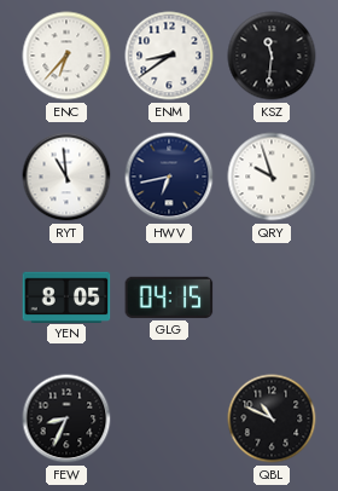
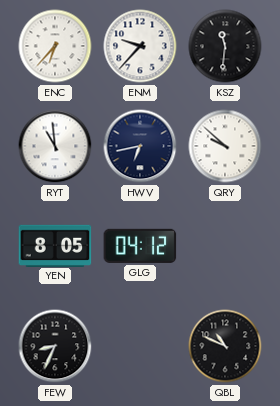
ENM: 8:39 -> 9:37
QRY: 9:57 -> 9:52
GLG: 04:15 -> 04:12
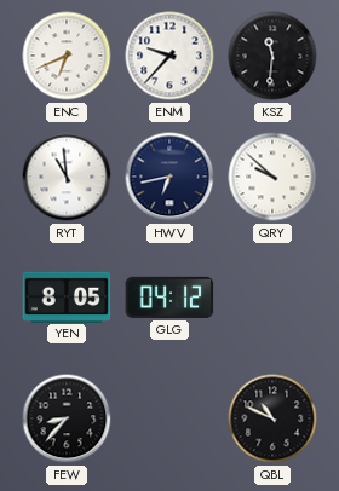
ENC: 6:37 -> 6:41
FEW: 8:34 -> 8:37
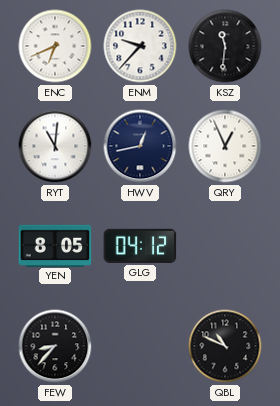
RYT: 10:59 -> 11:01
HWV: 6:43 -> 12:43
QRY: 9:52 -> 12:56
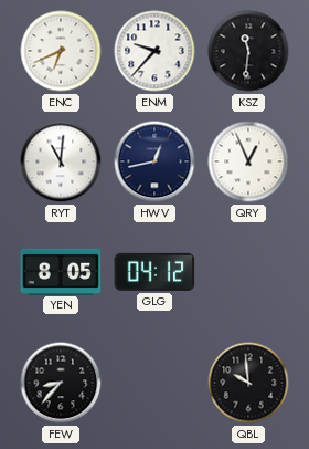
QBL: 10:49 -> 9:59
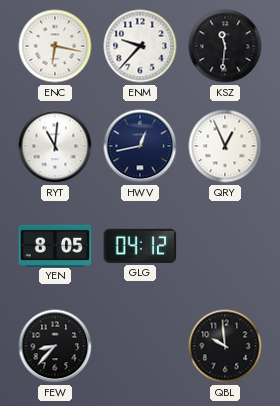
ENC: 6:41 -> 6:17
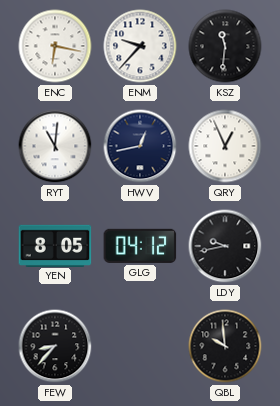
LDY: none -> 9:43
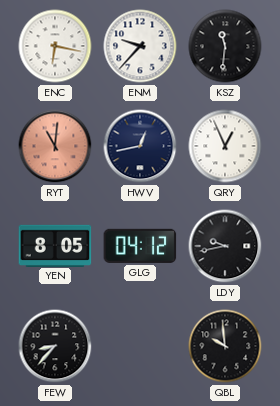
RYT dial: white -> salmon
